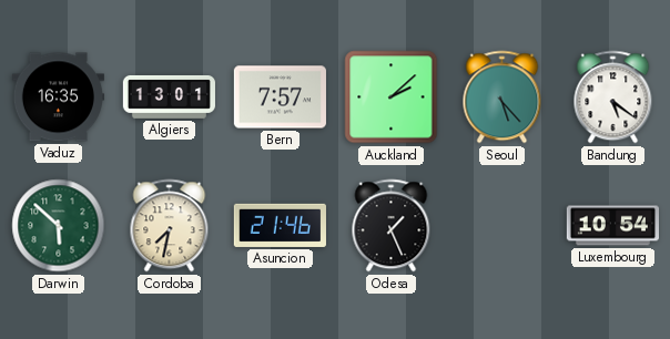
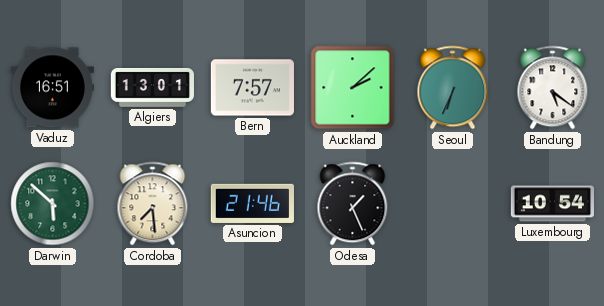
Vaduz: 16:35 -> 16:51
Seoul: 5:23 -> 6:34
Cordoba: 7:32 -> 7:29
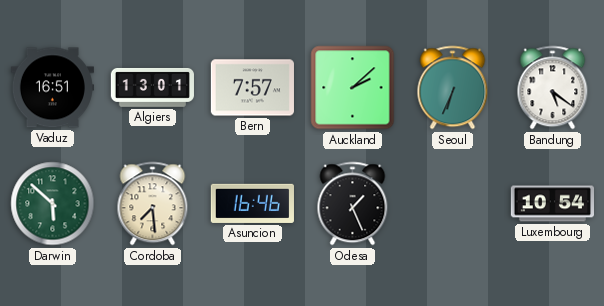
Asuncion: 21:46 -> 16:46
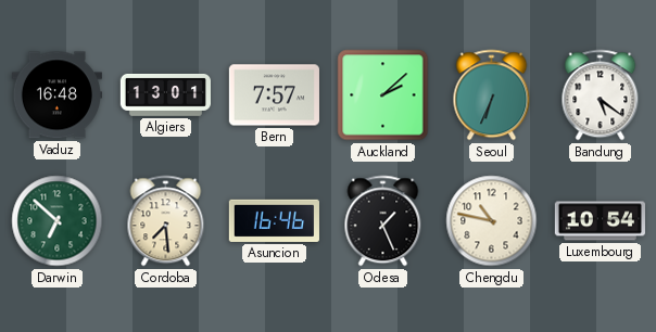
Vaduz: 16:51 -> 16:48
Darwin: 5:52 -> 6:52
Chengdu: none -> 10:47
